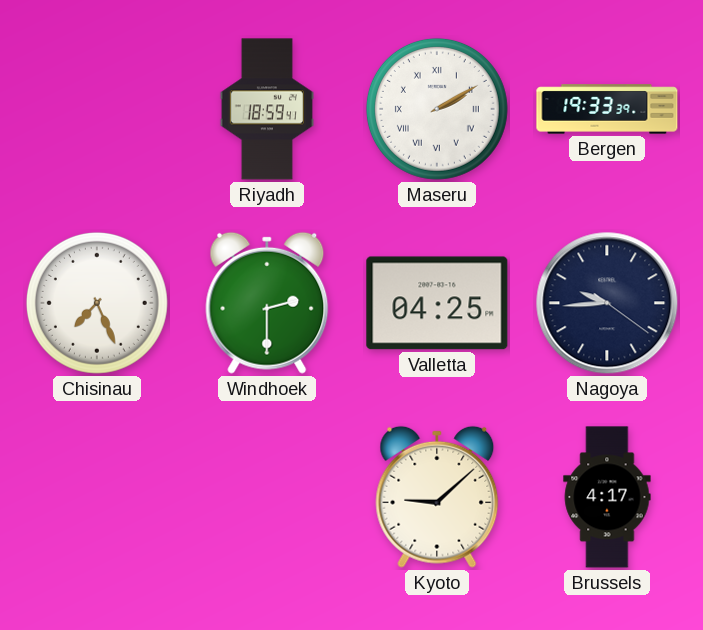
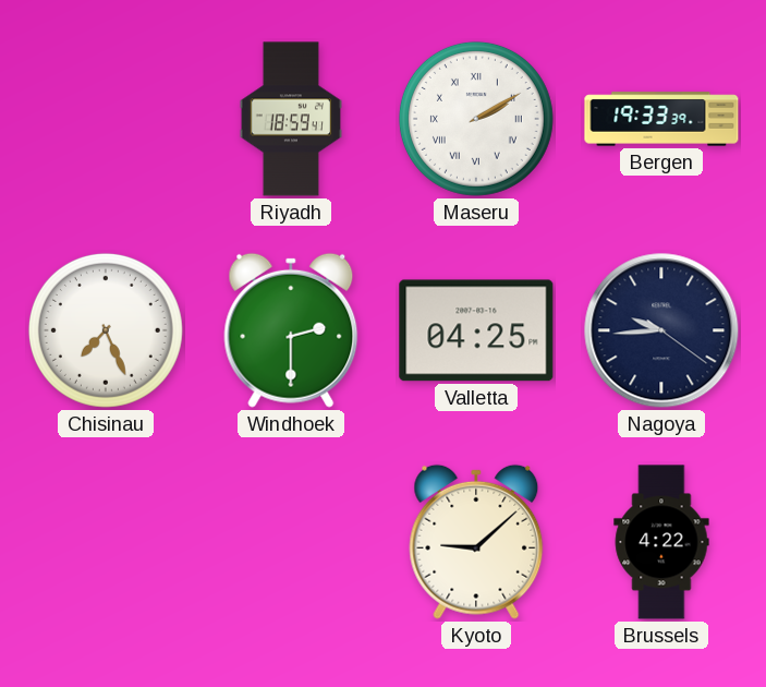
Brussels: 4:17 -> 4:22
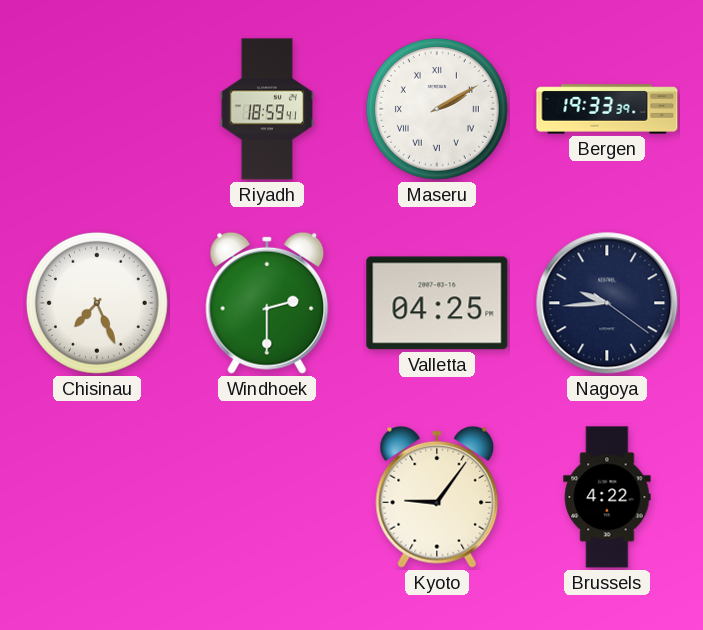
Kyoto: 9:08 -> 9:06
